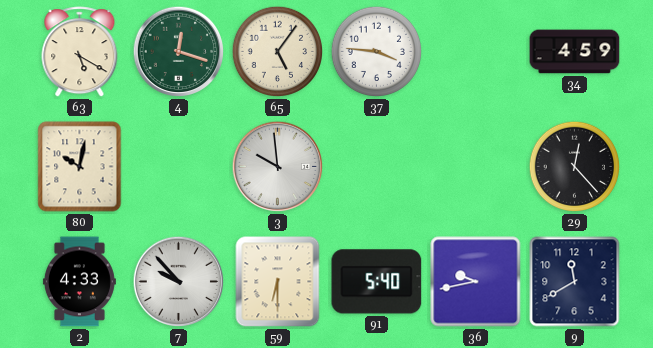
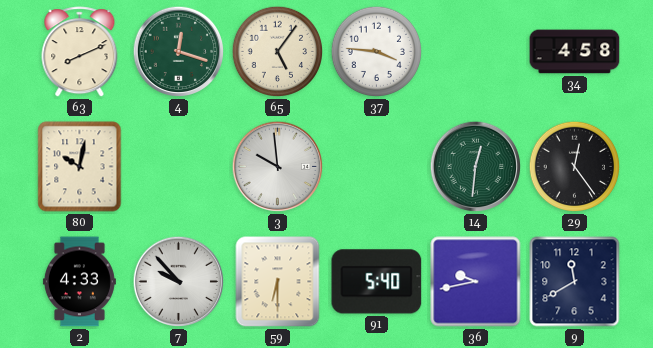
63: 5:20 -> 8:11
34: 4:59 -> 4:58
14: none -> 12:31
29: 12:23 -> 12:24
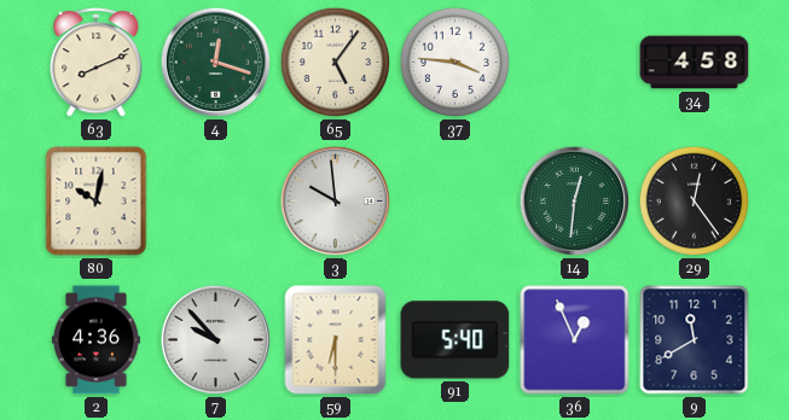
2: 4:33 -> 4:36
36: 9:43 -> 12:56
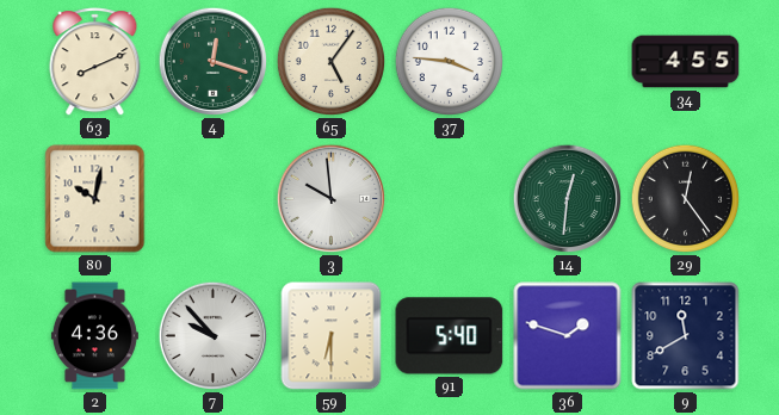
34: 4:58 -> 4:55
36: 12:56 -> 1:48
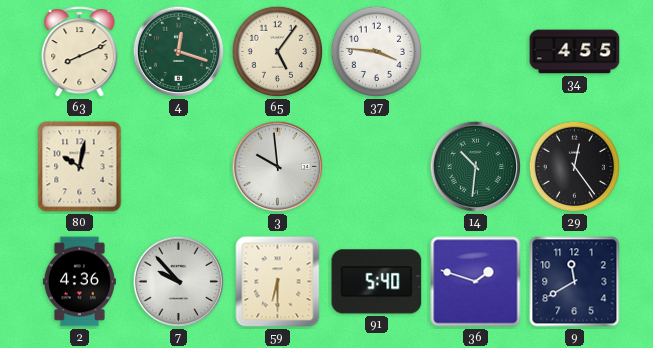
14: 12:31 -> 10:31
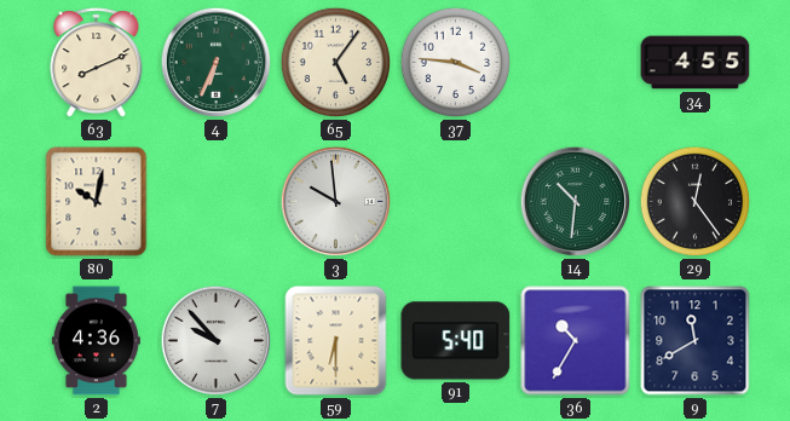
4: 12:18 -> 6:34
36: 1:48 -> 10:35
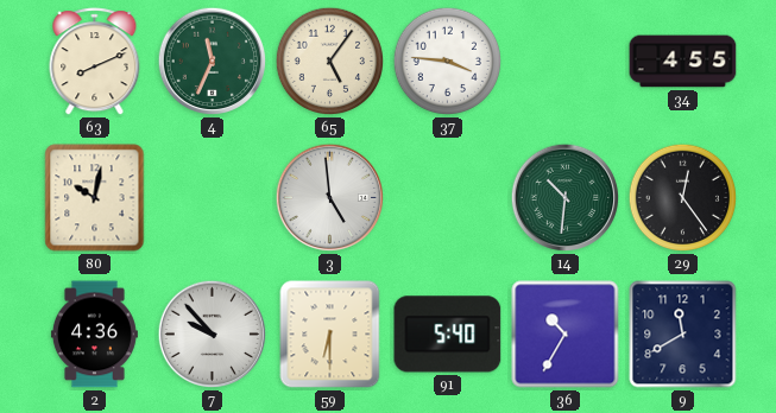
4: 6:34 -> 11:34
3: 9:59 -> 4:59
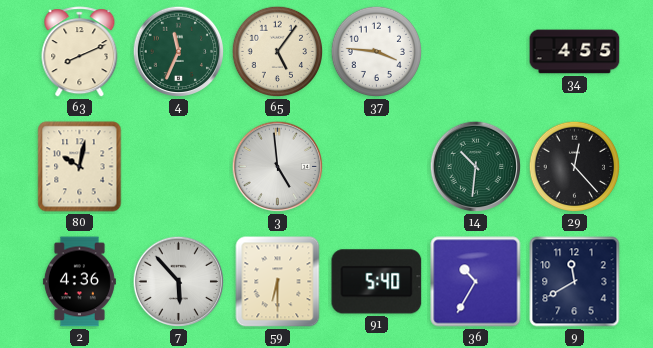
29: 12:24 -> 12:23
7: 9:53 -> 5:53
